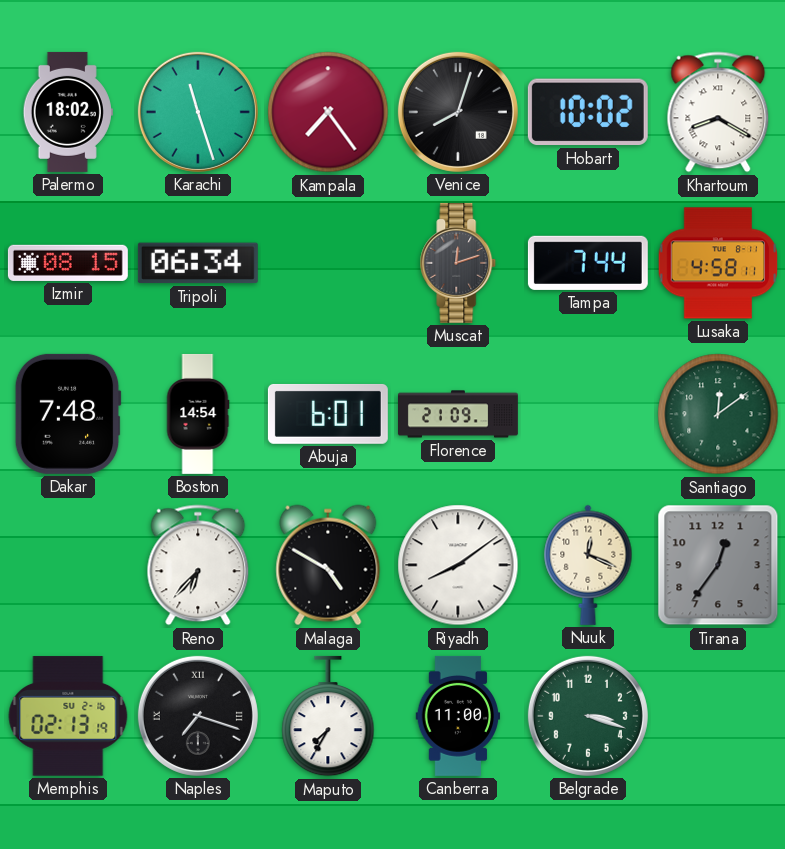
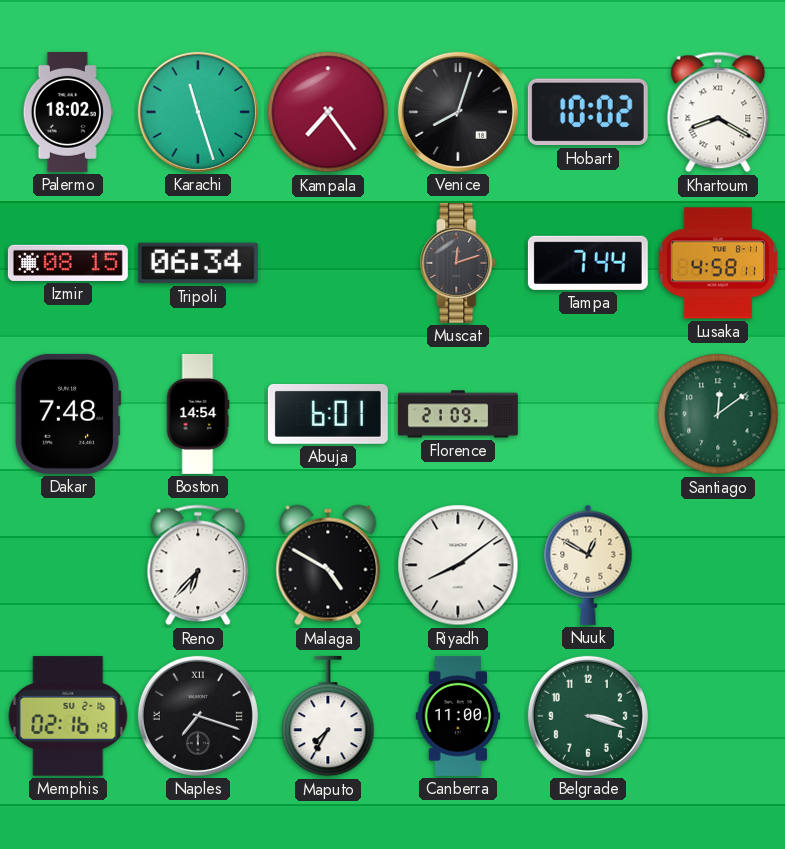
Nuuk: 12:19 -> 12:50
Tirana: 12:36 -> none
Memphis: 02:13 -> 02:16
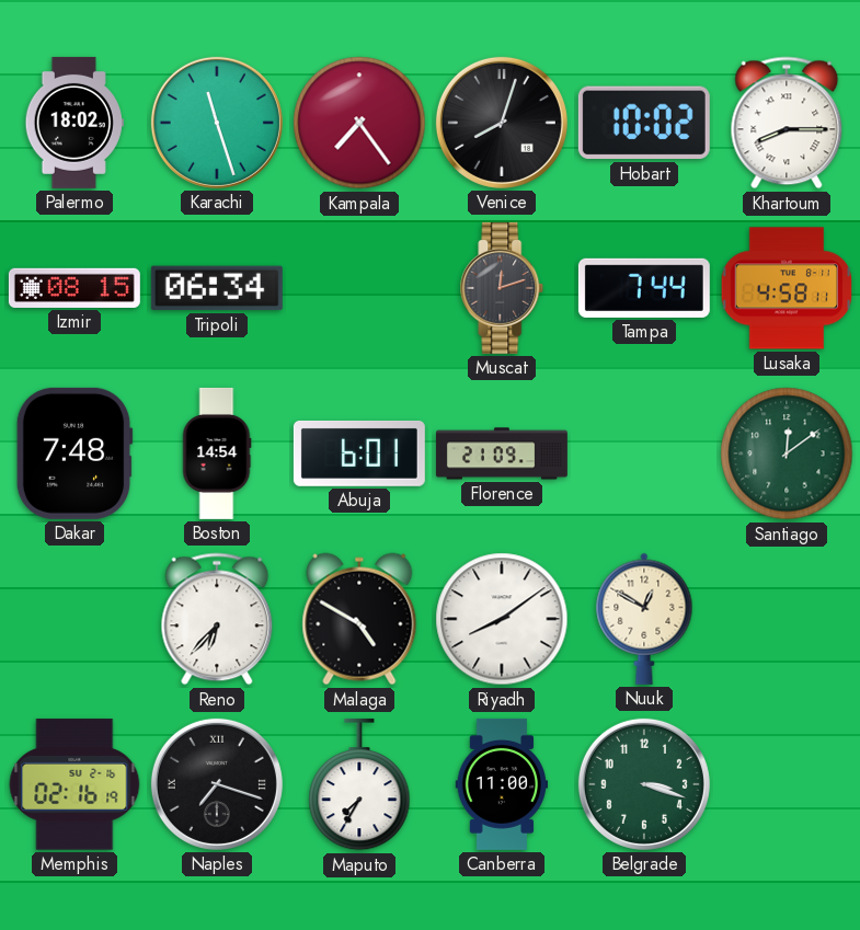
Khartoum: 8:20 -> 8:15
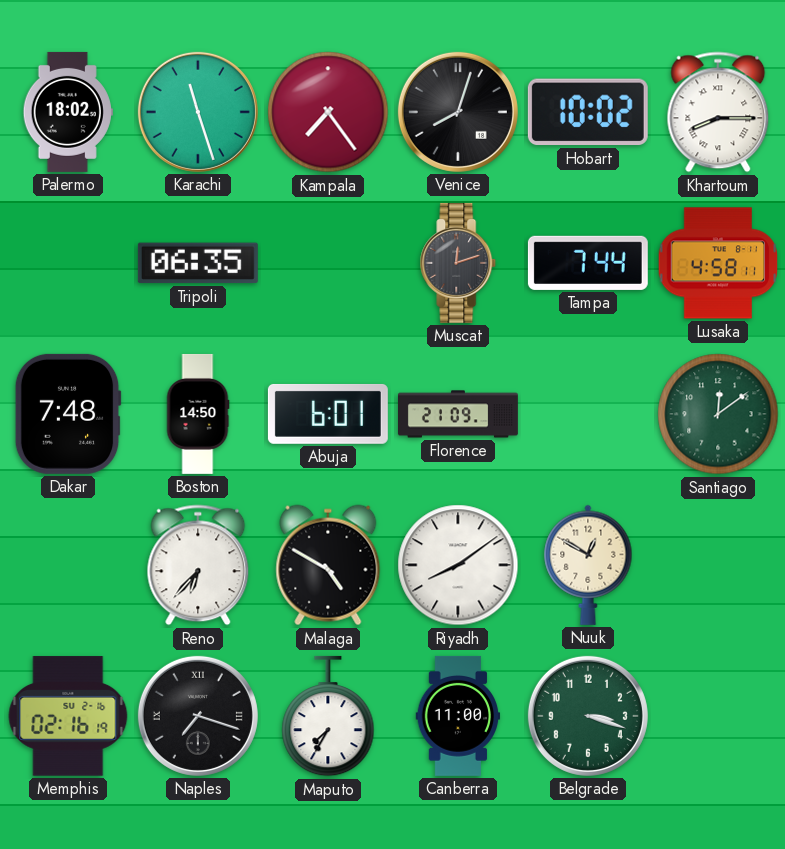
Izmir: 08:15 -> none
Tripoli: 06:34 -> 06:35
Boston: 14:54 -> 14:50
